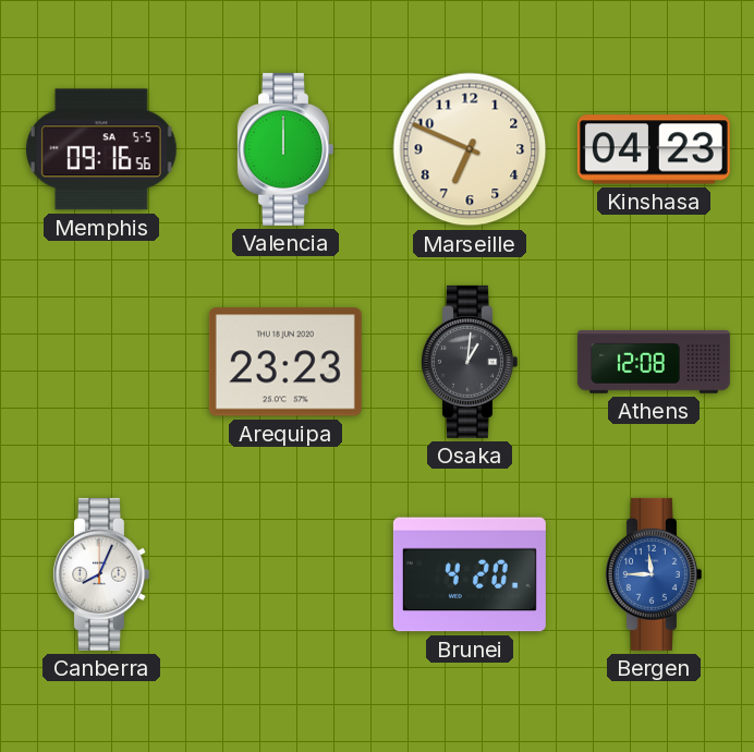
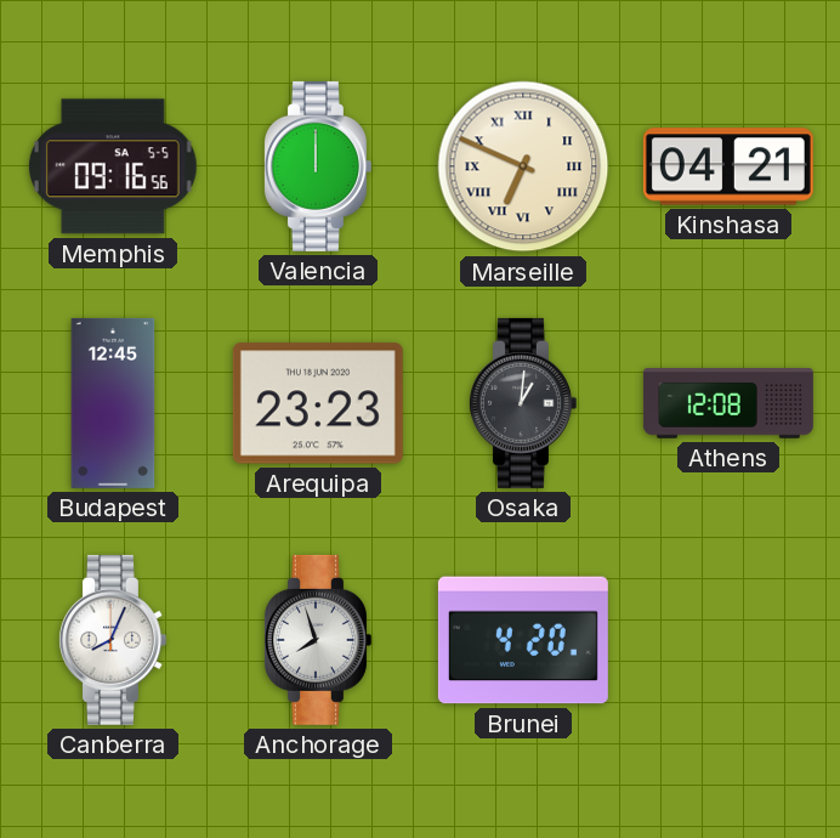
Marseille numerals: Arabic -> Roman
Kinshasa: 04:23 -> 04:21
Budapest: none -> 12:45
Anchorage: none -> 7:57
Bergen: 11:45 -> none
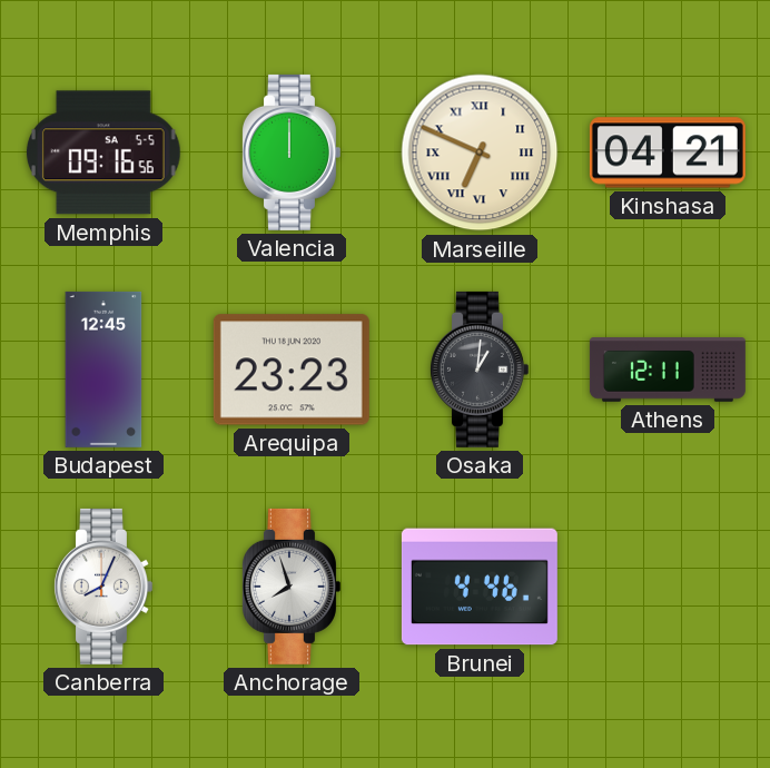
Athens: 12:08 -> 12:11
Brunei: 4:20 -> 4:46
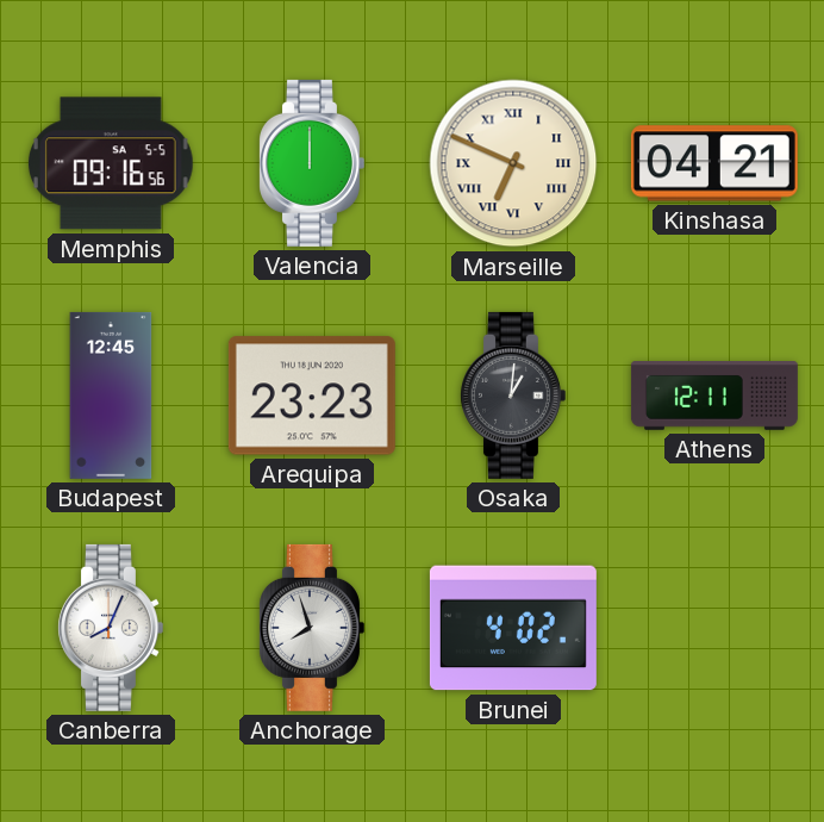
Brunei: 4:46 -> 4:02
